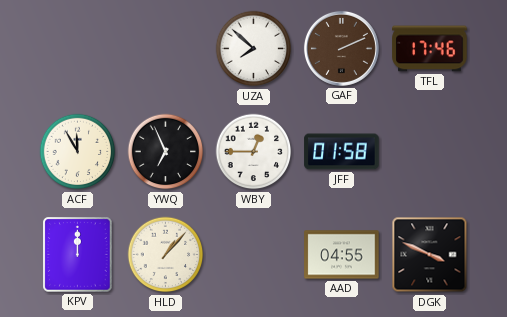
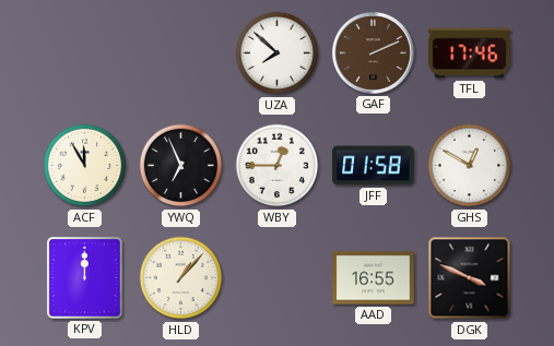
GHS: none -> 12:50
AAD: 04:55 -> 16:55
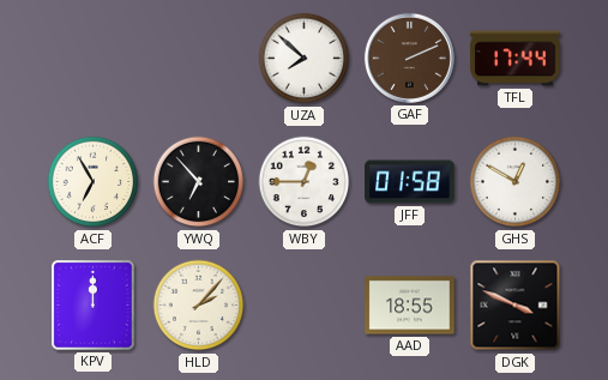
TFL: 17:46 -> 17:44
ACF: 11:55 -> 6:55
YWQ: 6:56 -> 6:53
HLD: 1:07 -> 2:07
AAD: 16:55 -> 18:55
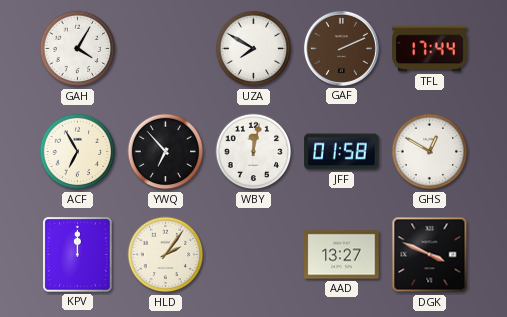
GAH: none -> 4:05
UZA: 7:52 -> 7:50
WBY: 12:45 -> 12:02
HLD: 2:07 -> 2:06
AAD: 18:55 -> 13:27
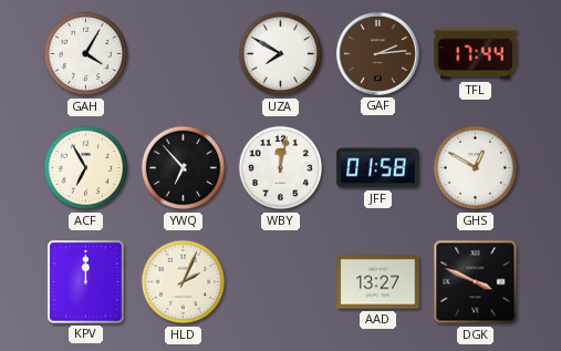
GAF: 2:11 -> 2:14
HLD: 2:06 -> 2:04
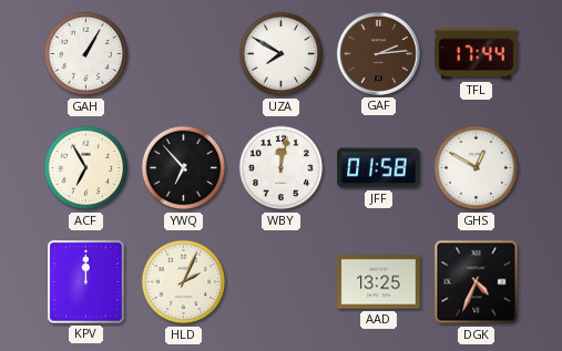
GAH: 4:05 -> 1:05
AAD: 13:27 -> 13:25
DGK: 3:49 -> 4:34
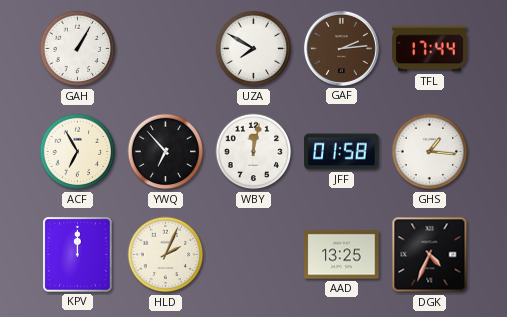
GHS: 12:50 -> 1:16
